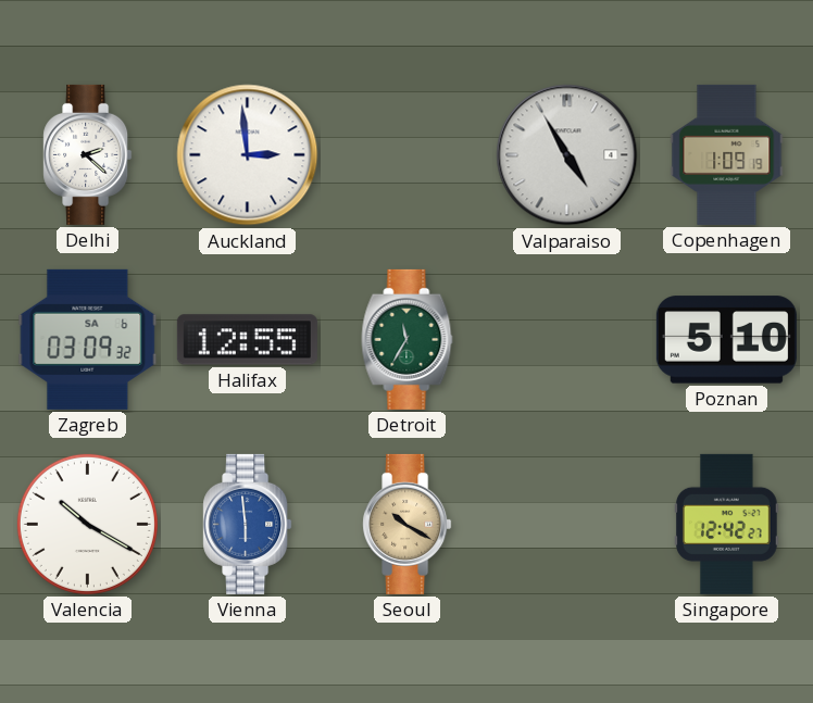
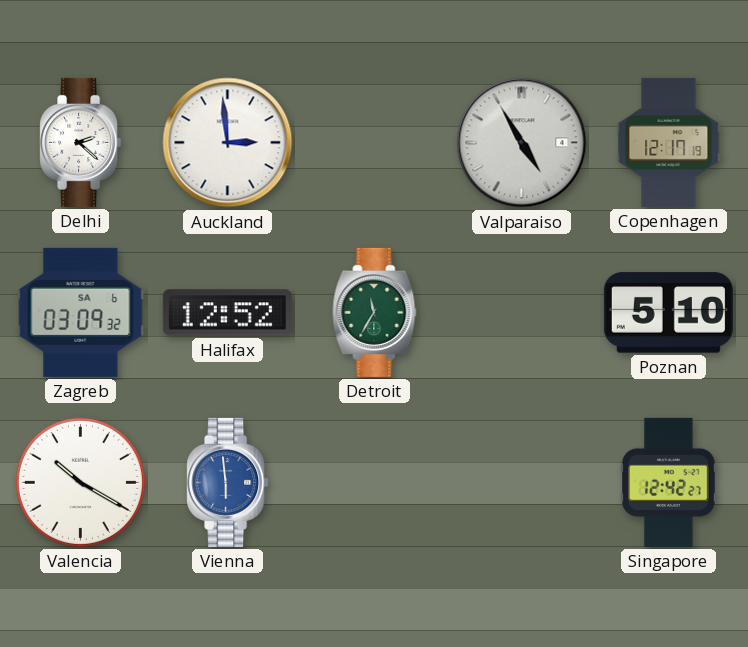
Copenhagen: 1:09 -> 12:17
Halifax: 12:55 -> 12:52
Seoul: 10:20 -> none
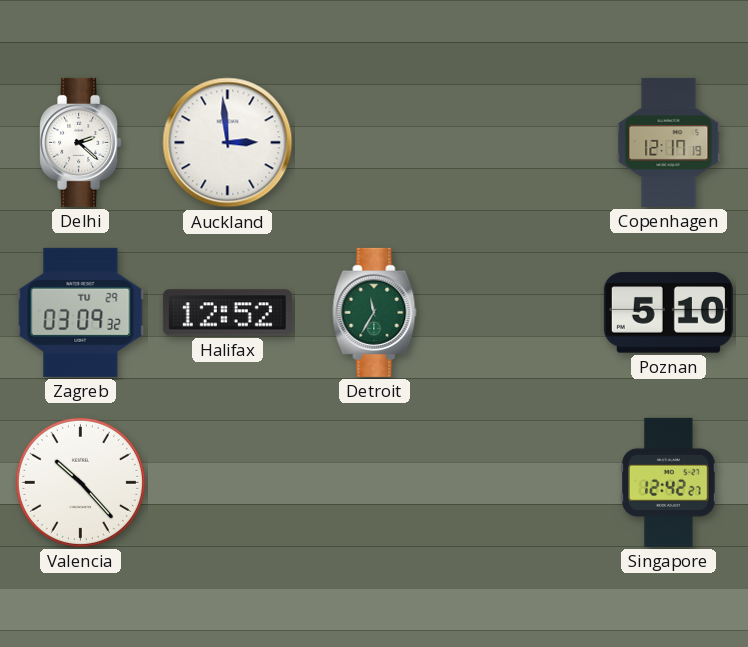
Valparaiso: 4:55 -> none
Zagreb date: SA 6 -> TU 29
Valencia: 10:20 -> 10:23
Vienna: 5:59 -> none
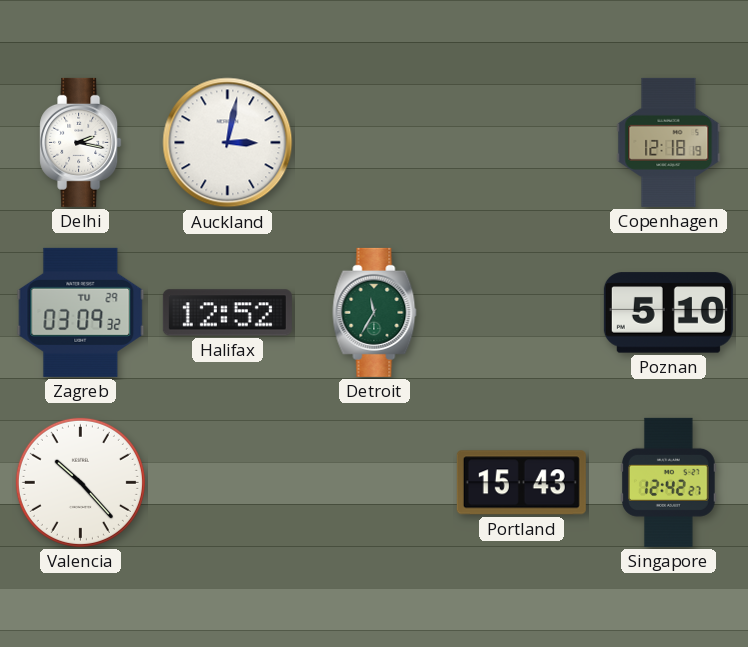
Delhi: 2:22 -> 2:17
Auckland: 2:59 -> 3:02
Copenhagen: 12:17 -> 12:18
Portland: none -> 15:43
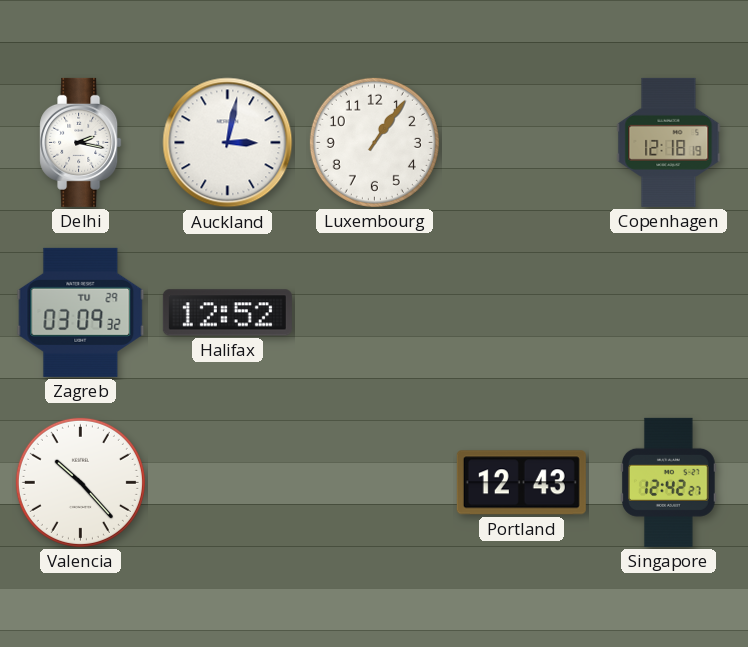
Luxembourg: none -> 1:06
Detroit: 11:35 -> none
Poznan: 5:10 -> none
Portland: 15:43 -> 12:43
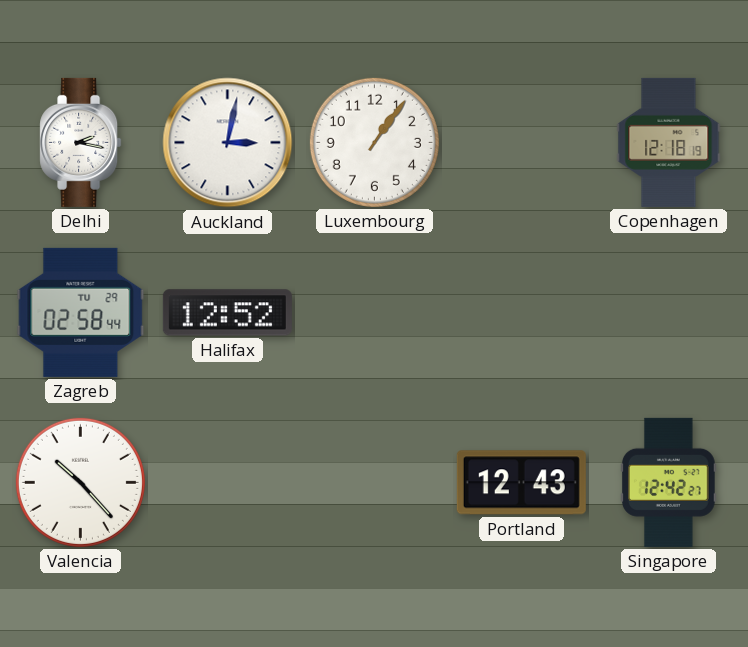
Zagreb: 03:09 -> 02:58
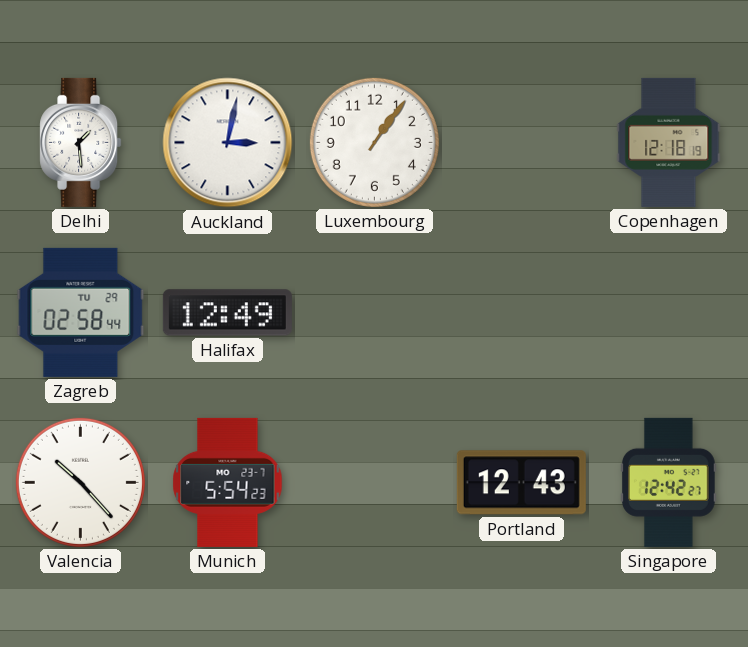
Delhi: 2:17 -> 1:29
Halifax: 12:52 -> 12:49
Munich: none -> 5:54
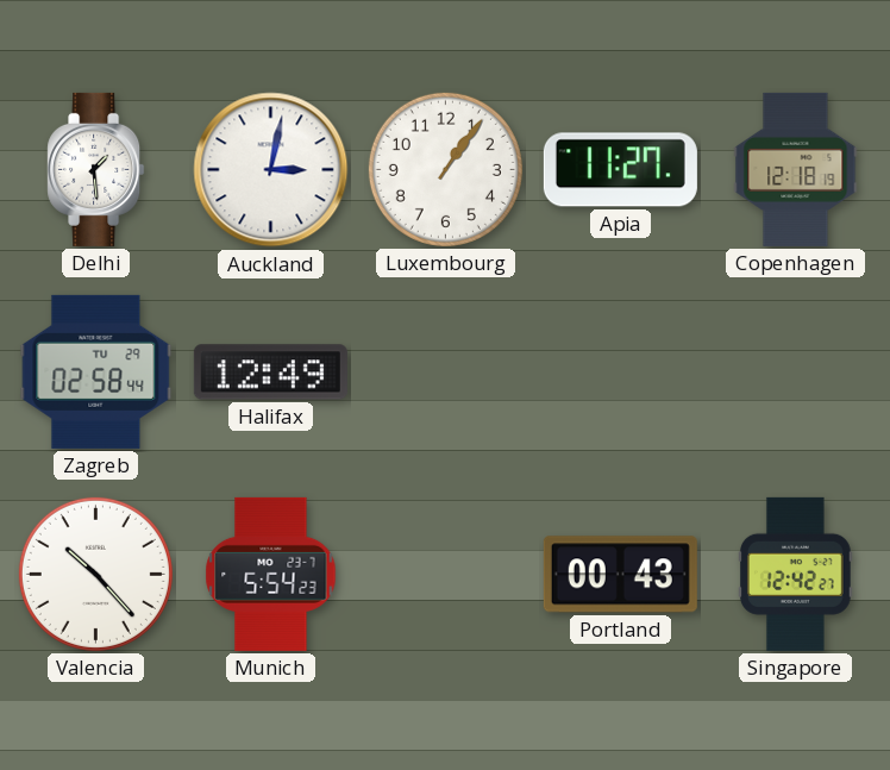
Apia: none -> 11:27
Portland: 12:43 -> 00:43
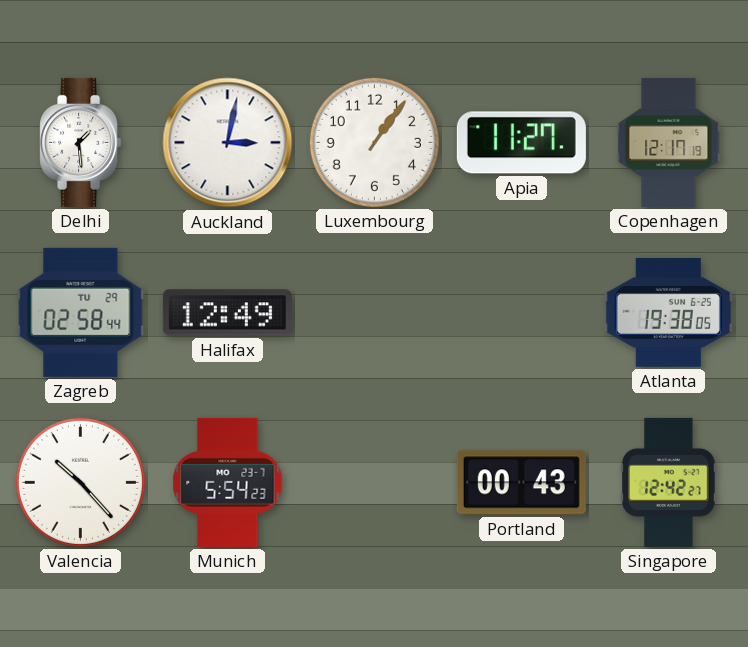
Copenhagen: 12:18 -> 12:17
Atlanta: none -> 19:38
